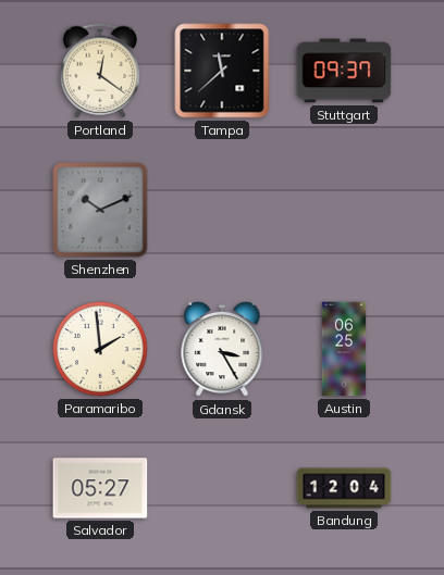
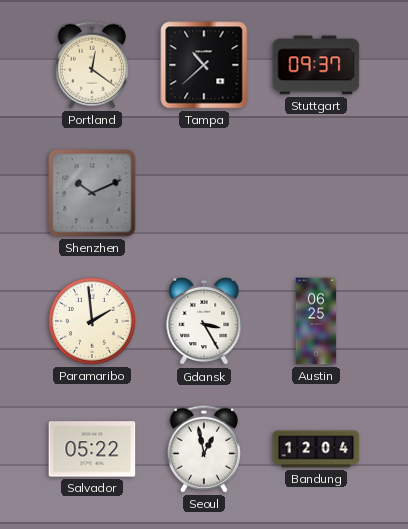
Tampa: 11:38 -> 10:38
Salvador: 05:27 -> 05:22
Seoul: none -> 12:58
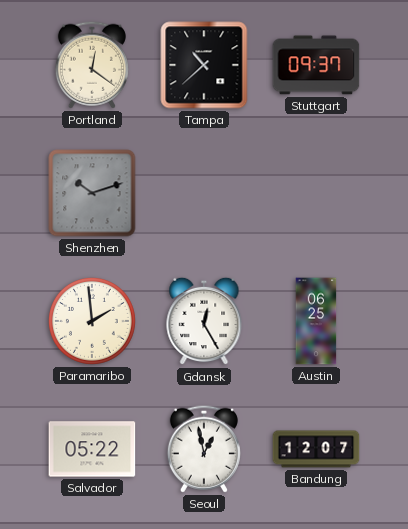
Shenzhen: 10:11 -> 10:12
Gdansk: 3:25 -> 12:25
Bandung: 12:04 -> 12:07
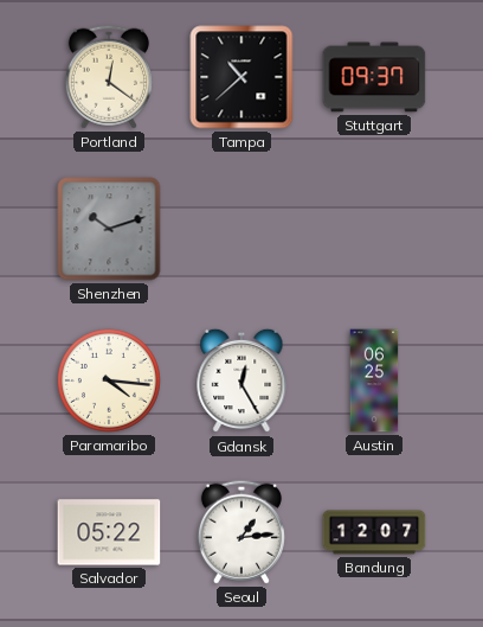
Paramaribo: 1:59 -> 4:16
Seoul: 12:58 -> 1:14
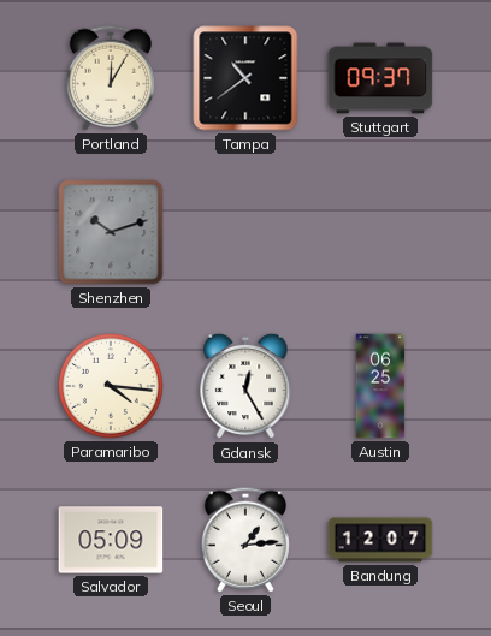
Portland: 12:21 -> 12:05
Tampa: 10:38 -> 10:39
Salvador: 05:22 -> 05:09
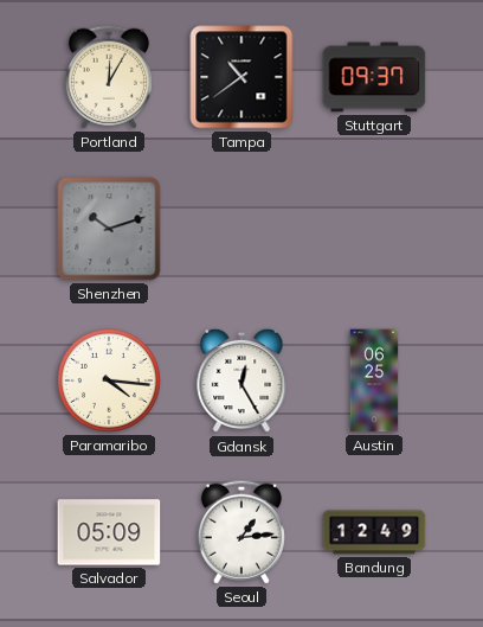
Bandung: 12:07 -> 12:49
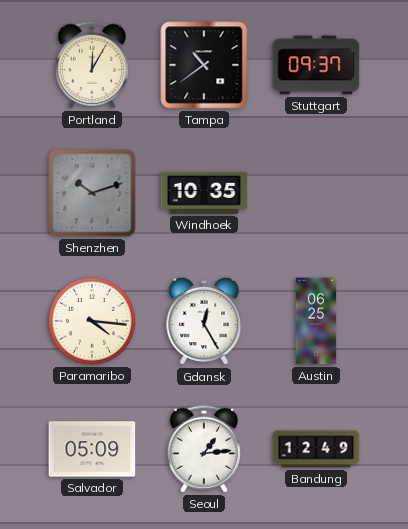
Windhoek: none -> 10:35
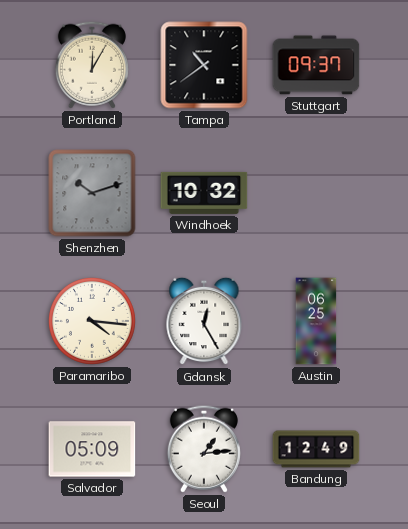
Windhoek: 10:35 -> 10:32
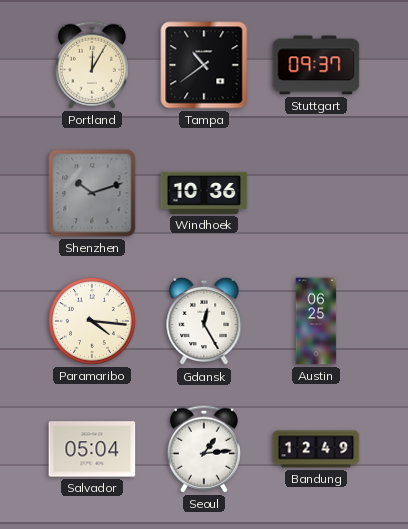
Windhoek: 10:32 -> 10:36
Salvador: 05:09 -> 05:04
